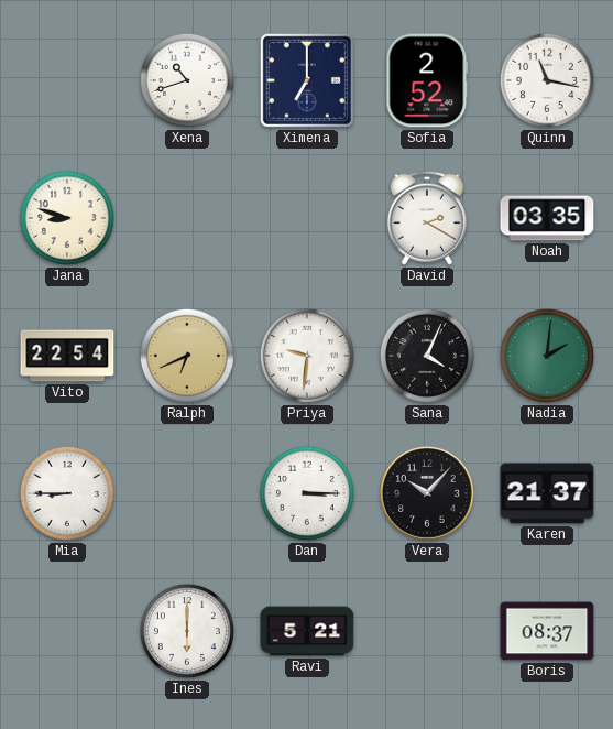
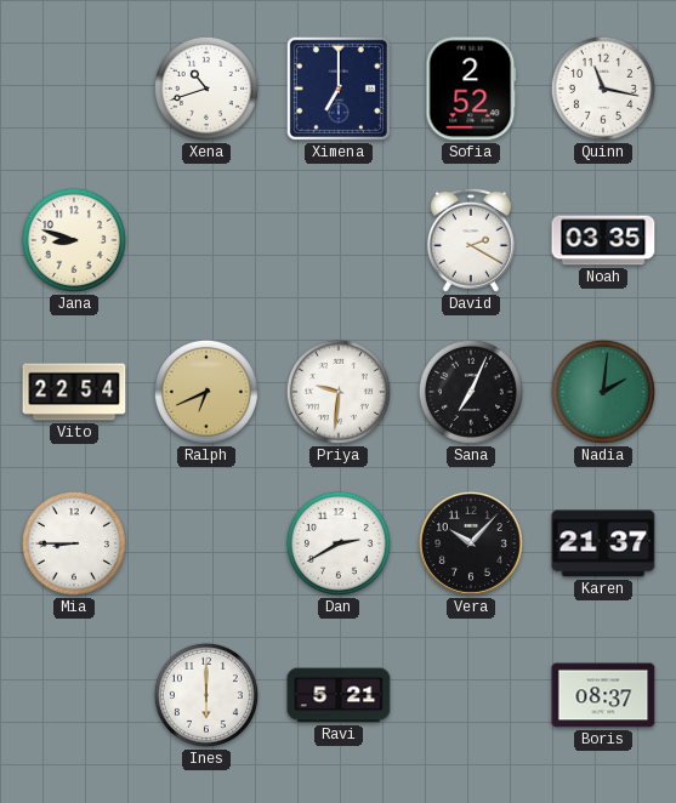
Sana: 4:04 -> 7:04
Dan: 3:15 -> 2:40
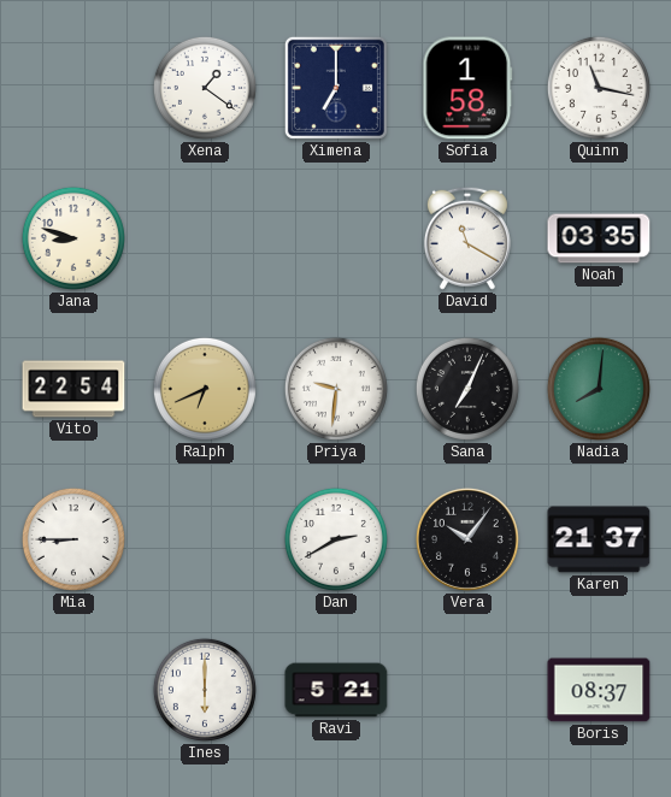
Xena: 10:42 -> 1:21
Sofia: 2:52 -> 1:58
David: 2:20 -> 11:20
Nadia: 2:01 -> 8:01
Vera: 10:07 -> 10:06
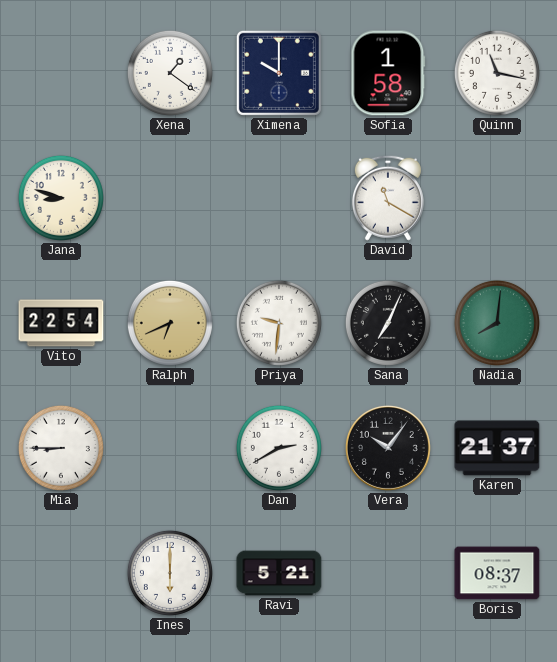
Ximena: 7:00 -> 10:00
Noah: 03:35 -> none
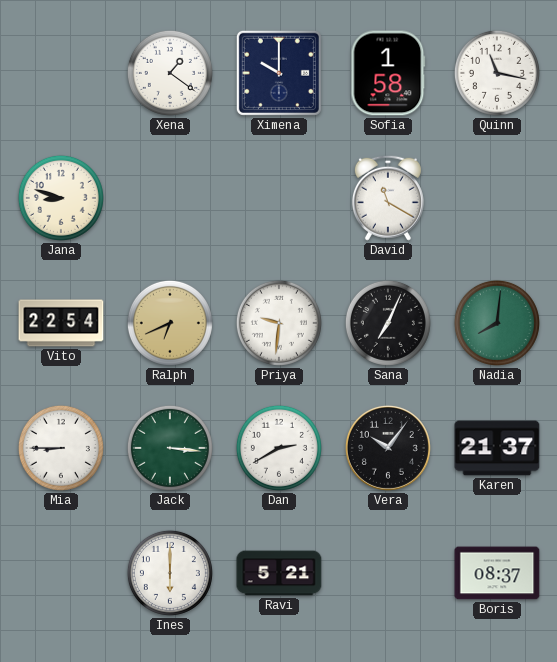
Jack: none -> 3:16
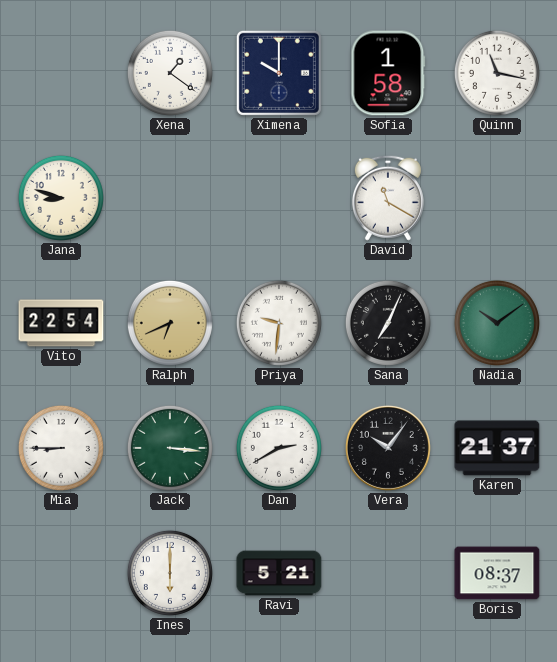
Nadia: 8:01 -> 10:09
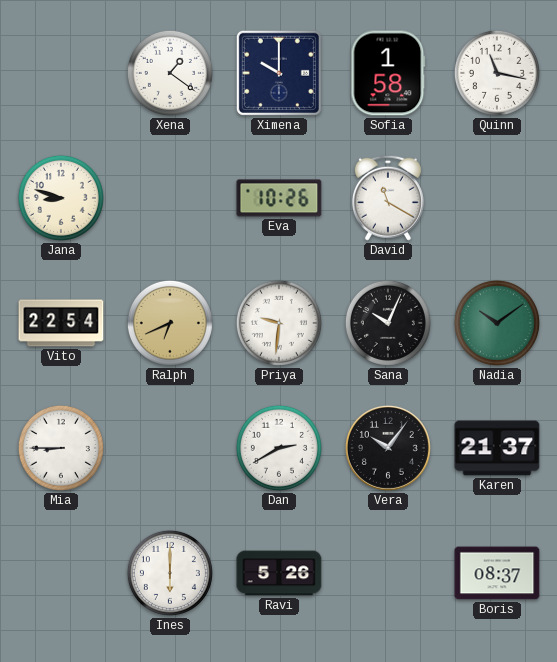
Eva: none -> 10:26
Sana: 7:04 -> 10:04
Jack: 3:16 -> none
Ravi: 5:21 -> 5:26
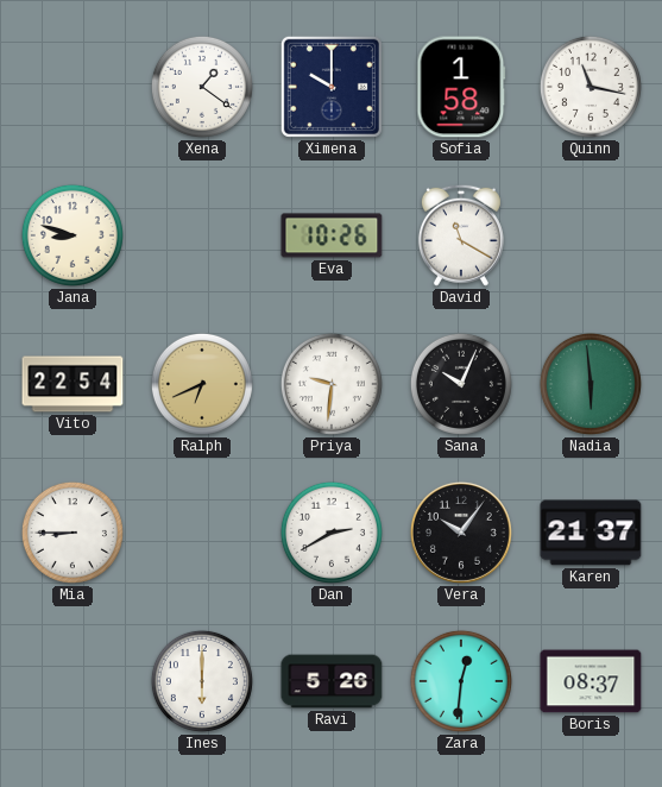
Nadia: 10:09 -> 5:59
Zara: none -> 12:31
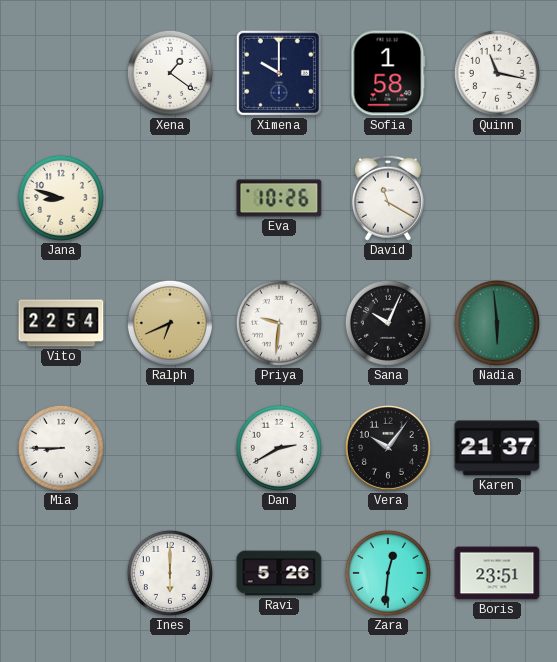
Boris: 08:37 -> 23:51
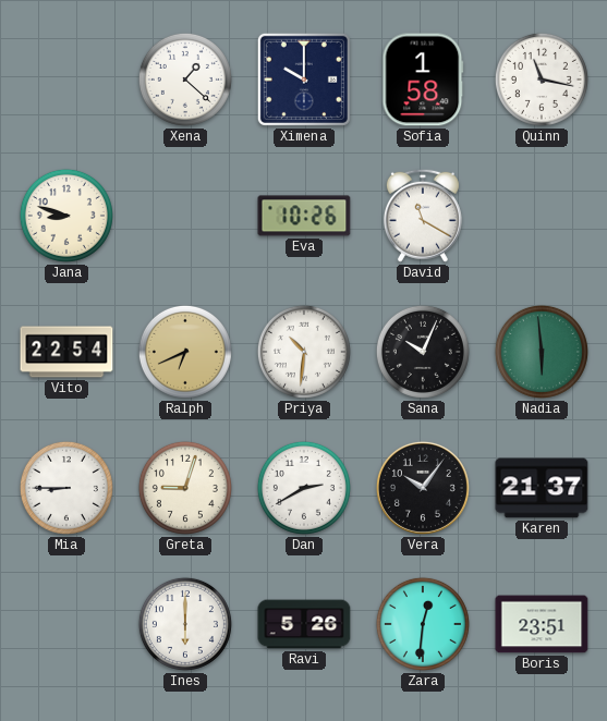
Xena: 1:21 -> 1:22
Priya: 9:31 -> 10:31
Greta: none -> 9:03
